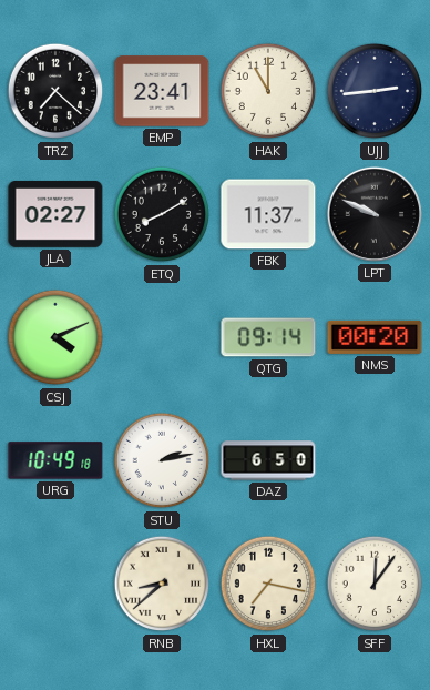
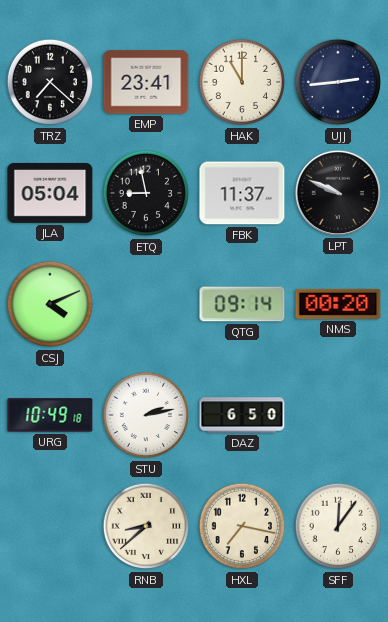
JLA: 02:27 -> 05:04
ETQ: 8:10 -> 8:58
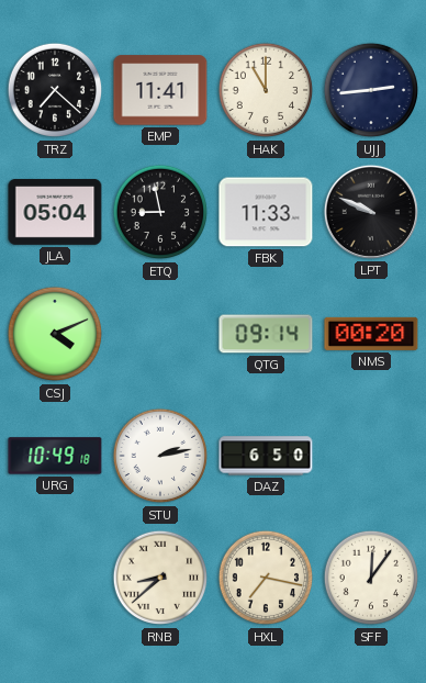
EMP: 23:41 -> 11:41
FBK: 11:37 -> 11:33
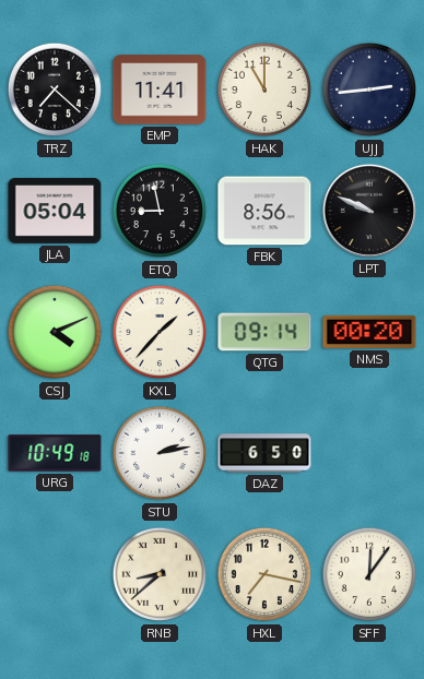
FBK: 11:33 -> 8:56
KXL: none -> 1:37
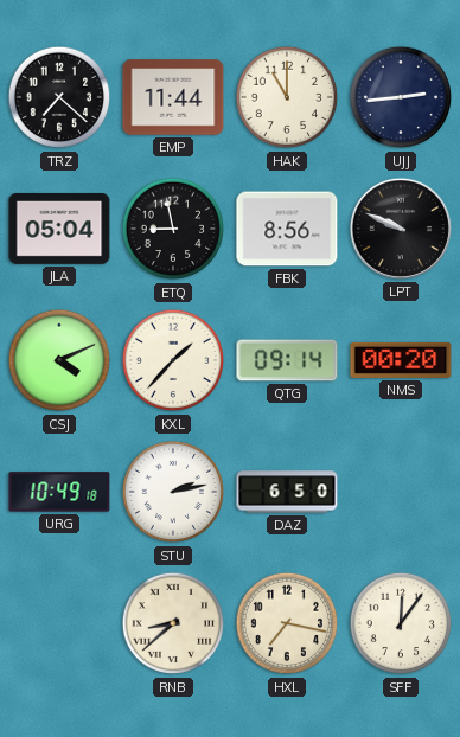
EMP: 11:41 -> 11:44
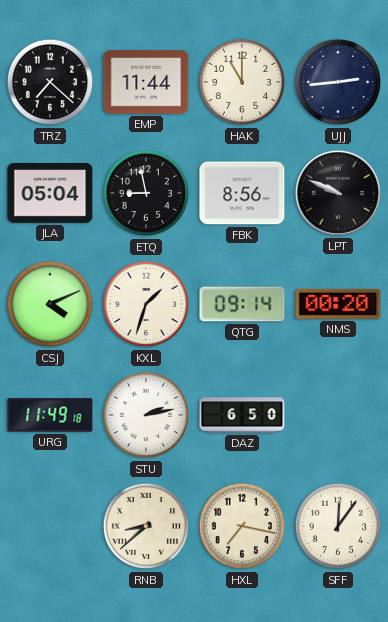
KXL: 1:37 -> 1:33
URG: 10:49 -> 11:49
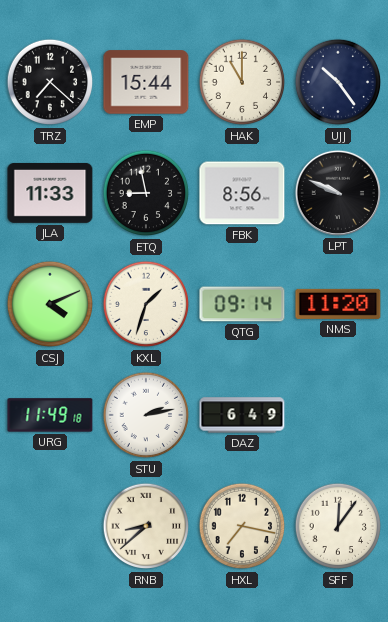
EMP: 11:44 -> 15:44
UJJ: 2:44 -> 10:24
JLA: 05:04 -> 11:33
NMS: 00:20 -> 11:20
DAZ: 6:50 -> 6:49
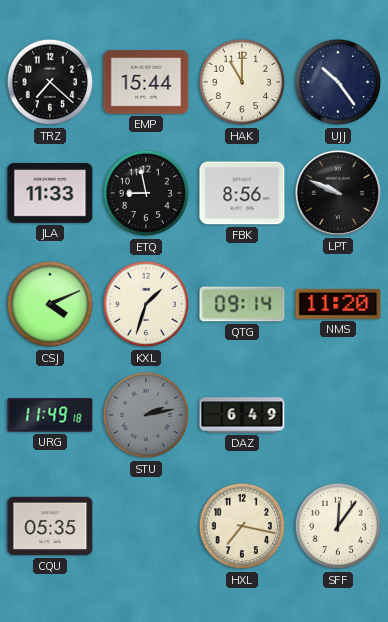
STU dial: white -> grey
CQU: none -> 05:35
RNB: 8:38 -> none
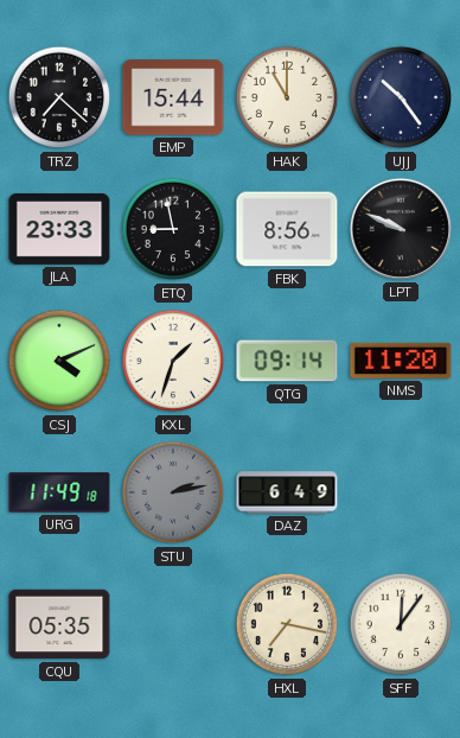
JLA: 11:33 -> 23:33
